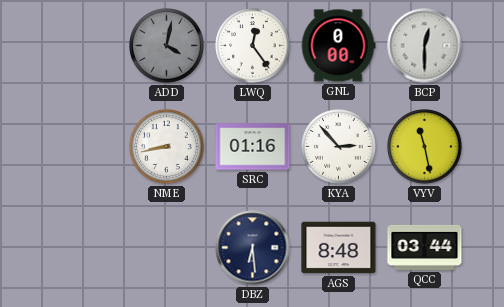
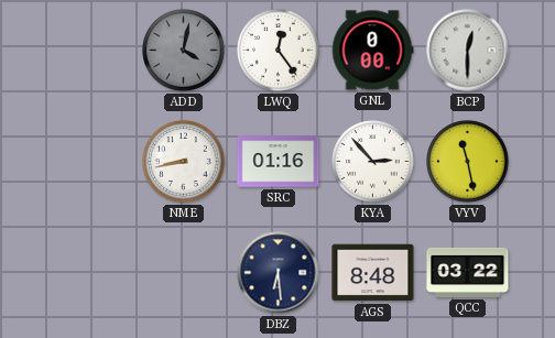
QCC: 03:44 -> 03:22
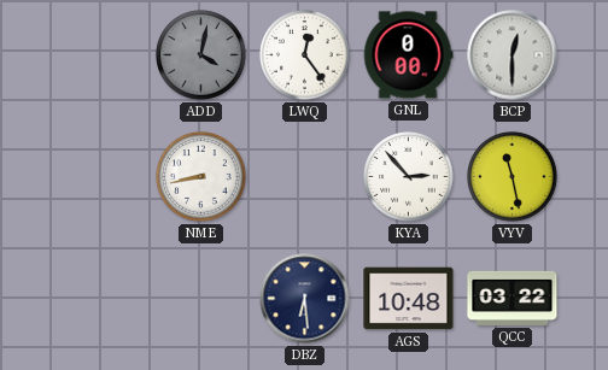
SRC: 01:16 -> none
AGS: 8:48 -> 10:48
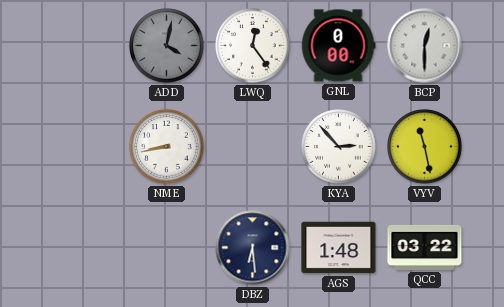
AGS: 10:48 -> 1:48
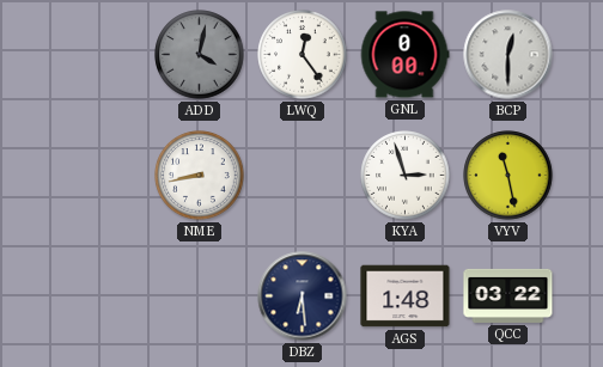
KYA: 2:53 -> 2:57
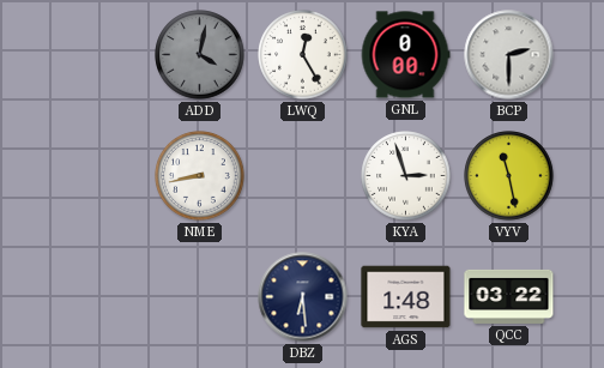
LWQ: 12:24 -> 12:25
BCP: 12:30 -> 2:30
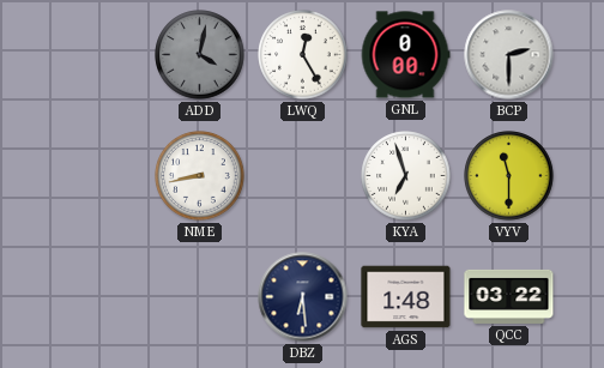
KYA: 2:57 -> 6:57
VYV: 11:28 -> 11:30
